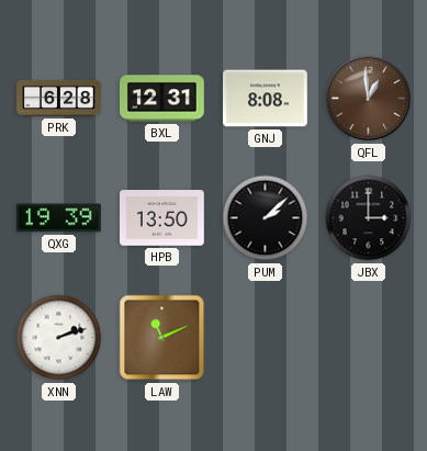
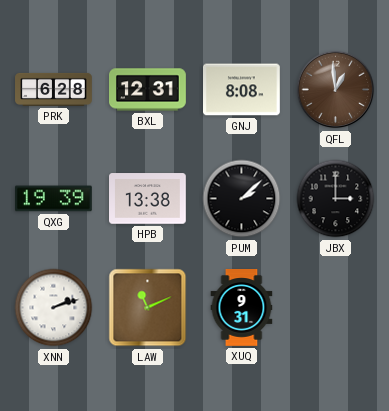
HPB: 13:50 -> 13:38
XUQ: none -> 9:31
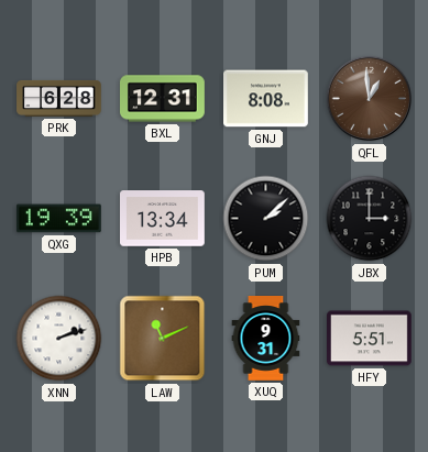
HPB: 13:38 -> 13:34
HFY: none -> 5:51
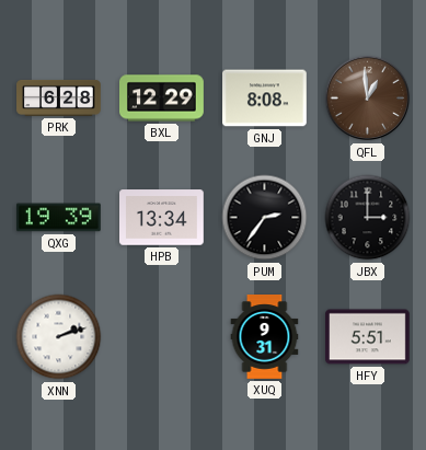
BXL: 12:31 -> 12:29
PUM: 2:08 -> 2:36
LAW: 11:11 -> none
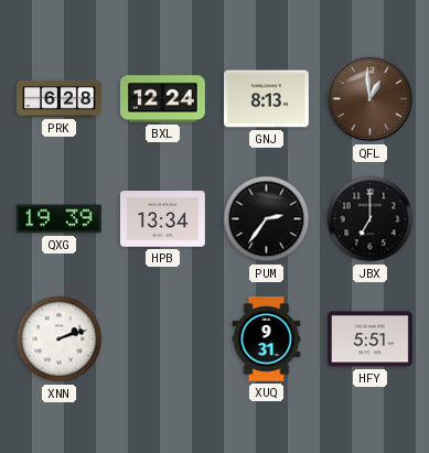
BXL: 12:29 -> 12:24
GNJ: 8:08 -> 8:13
JBX: 3:00 -> 7:00
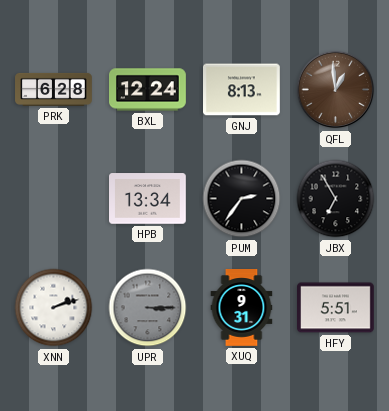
QXG: 19:39 -> none
JBX: 7:00 -> 6:55
UPR: none -> 3:15
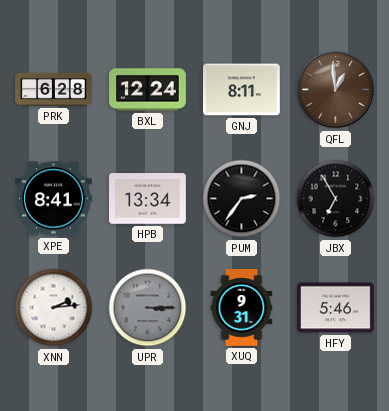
GNJ: 8:13 -> 8:11
XPE: none -> 8:41
XNN: 2:12 -> 2:14
HFY: 5:51 -> 5:46
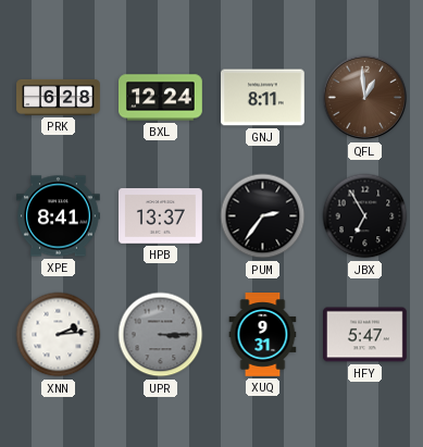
HPB: 13:34 -> 13:37
HFY: 5:46 -> 5:47
